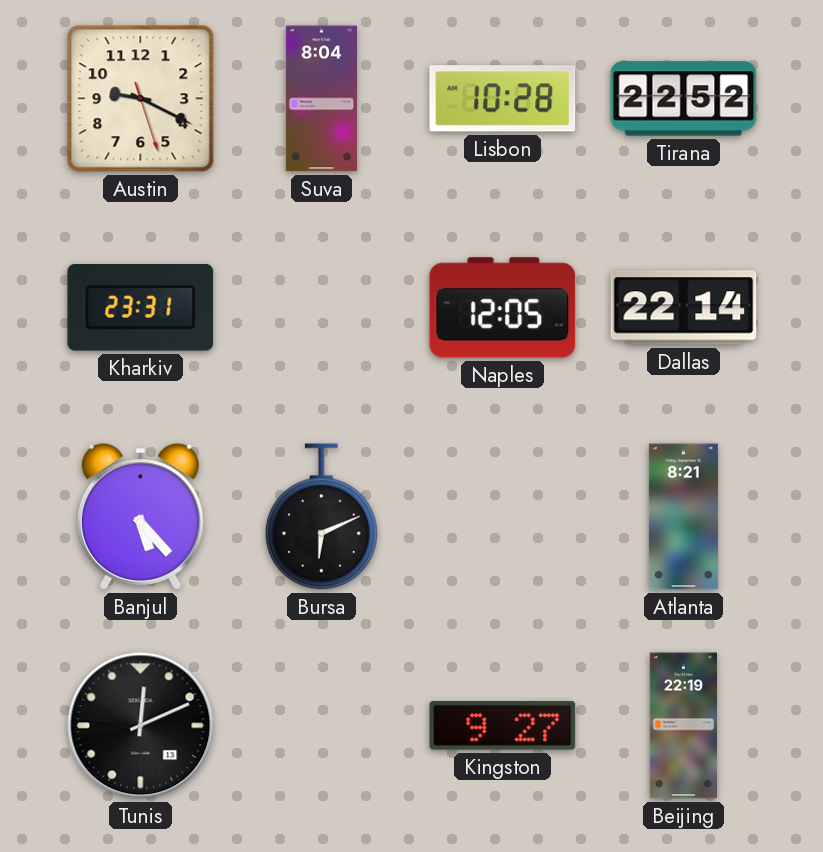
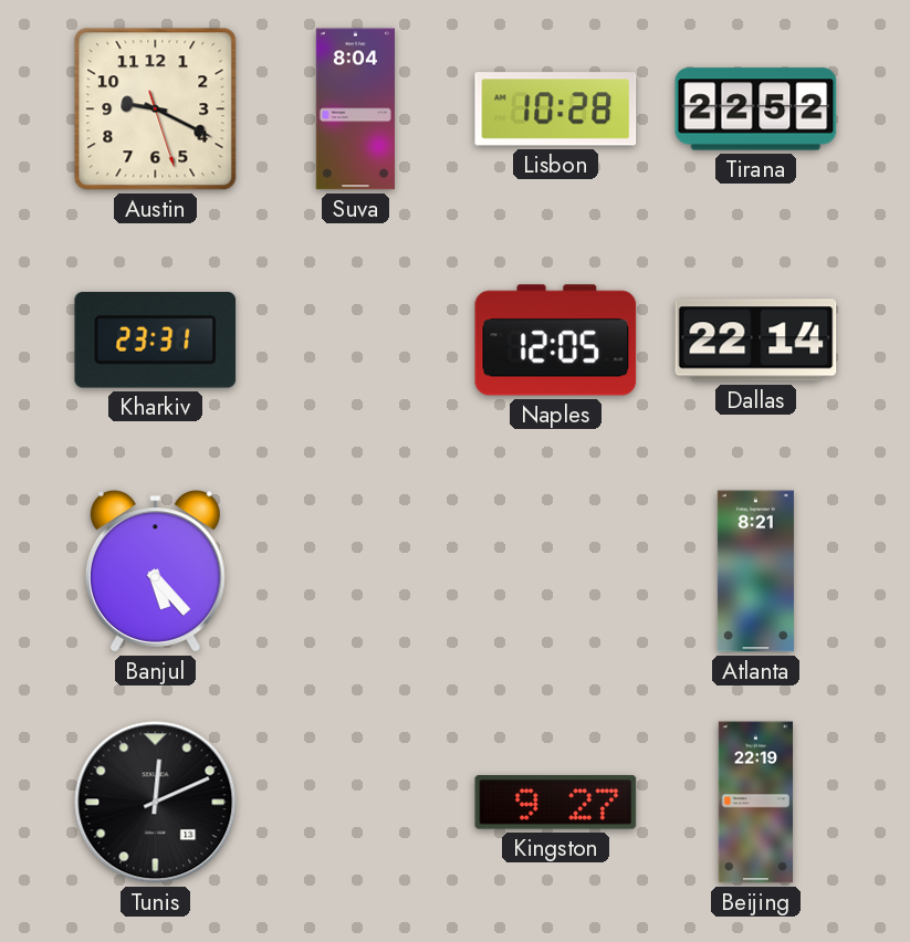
Bursa: 6:11 -> none
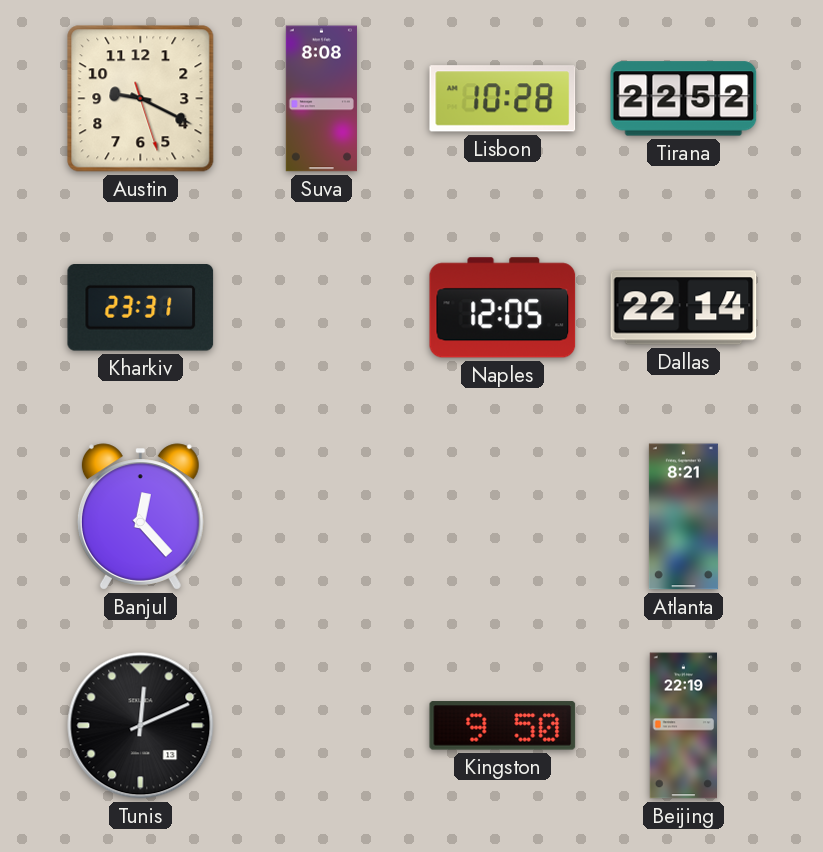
Suva: 8:04 -> 8:08
Banjul: 5:23 -> 12:23
Kingston: 9:27 -> 9:50
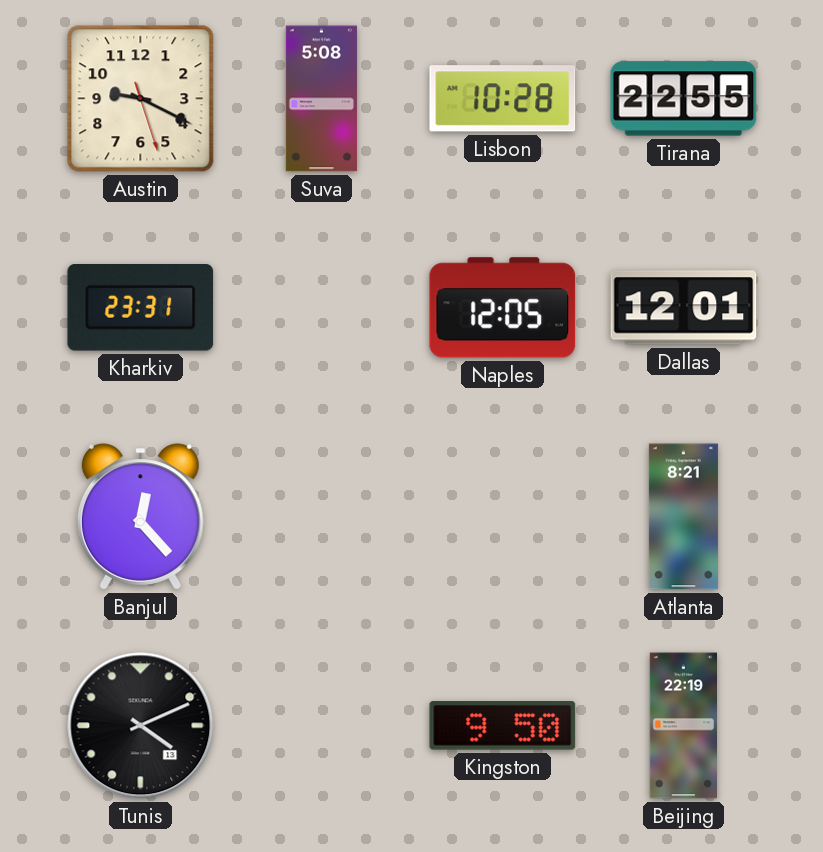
Suva: 8:08 -> 5:08
Tirana: 22:52 -> 22:55
Dallas: 22:14 -> 12:01
Tunis: 12:11 -> 4:11
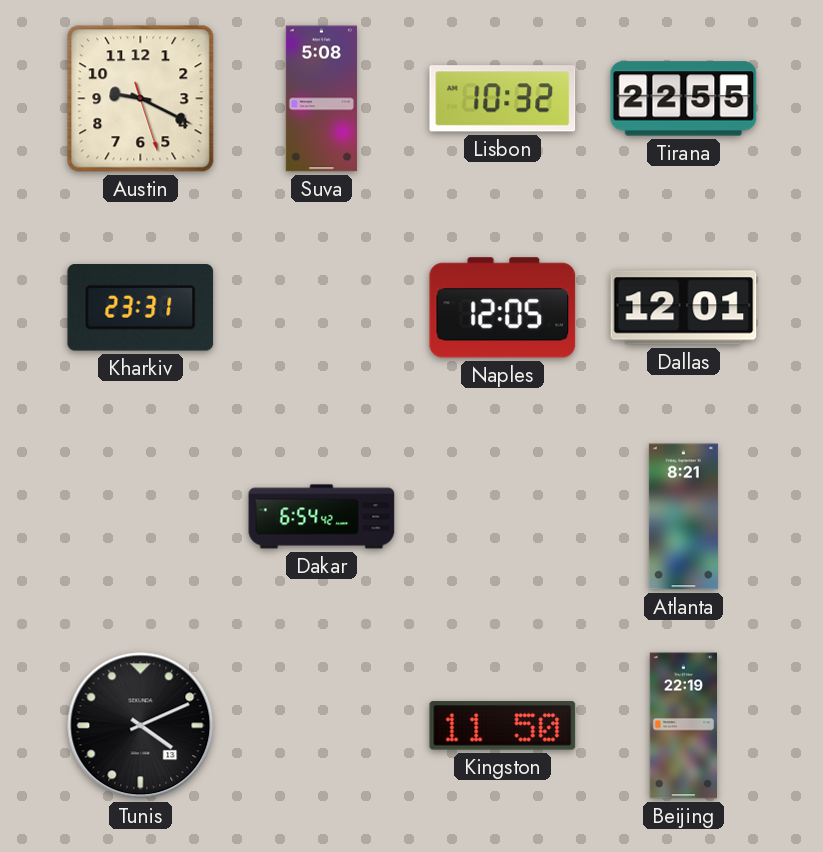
Lisbon: 10:28 -> 10:32
Banjul: 12:23 -> none
Dakar: none -> 6:54
Kingston: 9:50 -> 11:50
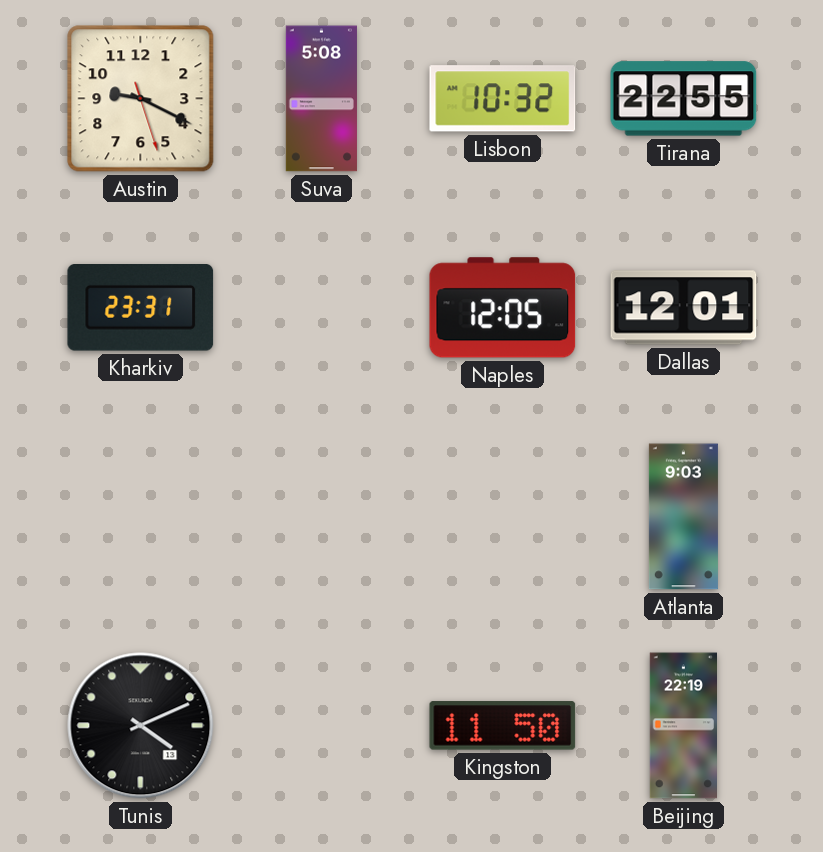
Dakar: 6:54 -> none
Atlanta: 8:21 -> 9:03
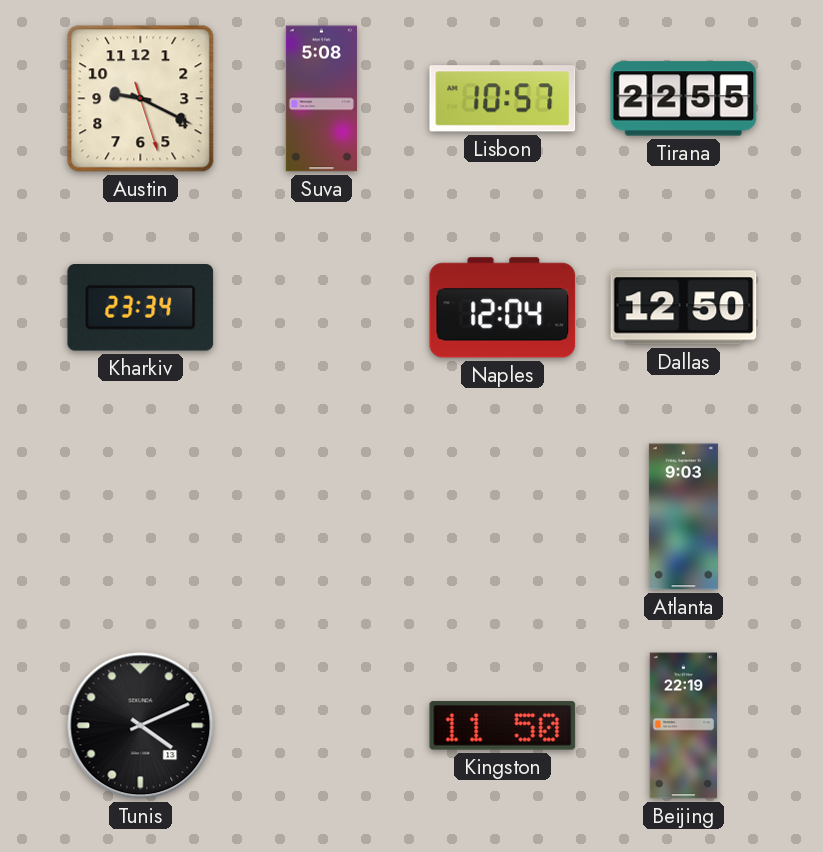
Lisbon: 10:32 -> 10:57
Kharkiv: 23:31 -> 23:34
Naples: 12:05 -> 12:04
Dallas: 12:01 -> 12:50
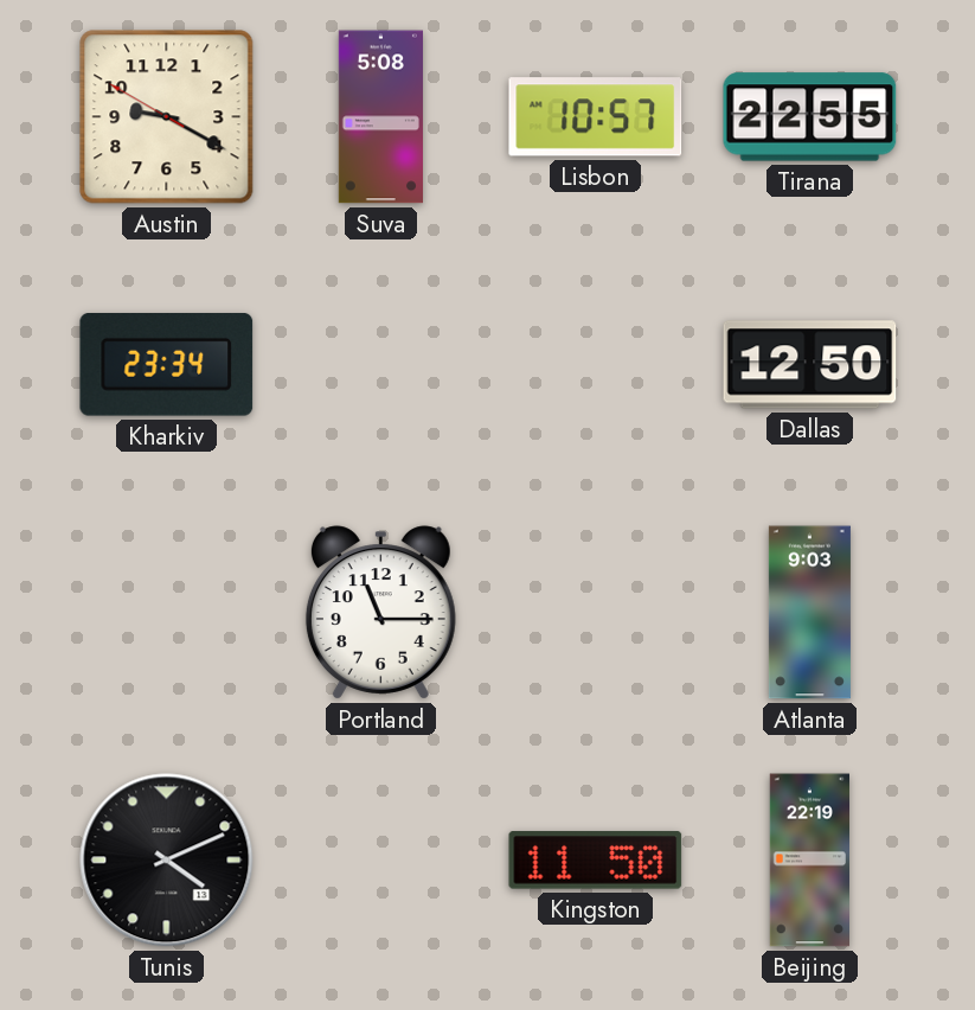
Austin: 9:19:27 -> 9:19:50
Naples: 12:04 -> none
Portland: none -> 11:15
